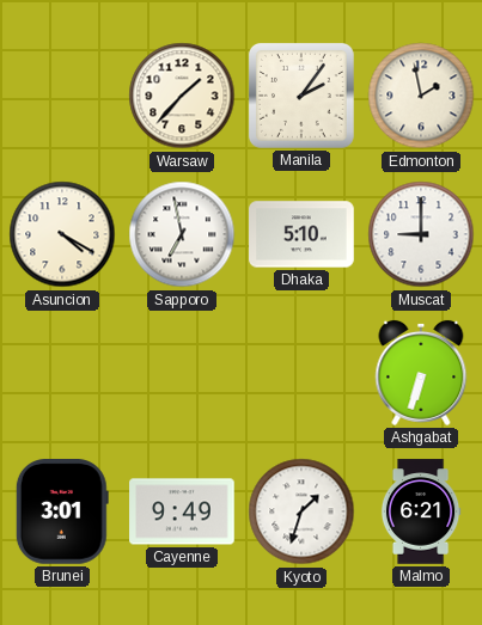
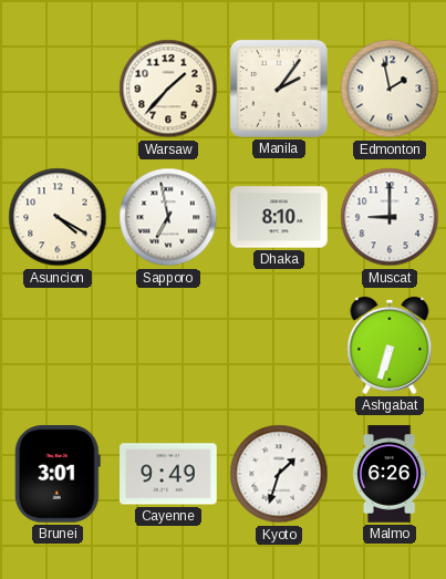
Dhaka: 5:10 -> 8:10
Malmo: 6:21 -> 6:26
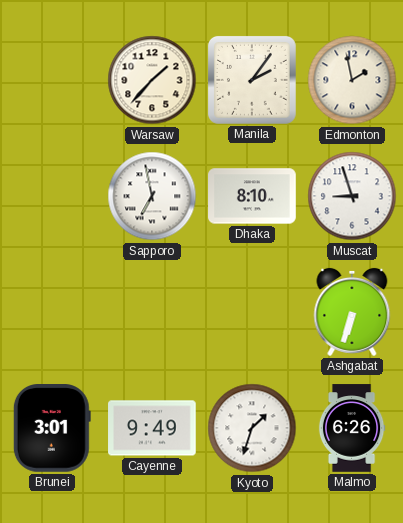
Asuncion: 4:20 -> none
Muscat: 9:00 -> 8:57
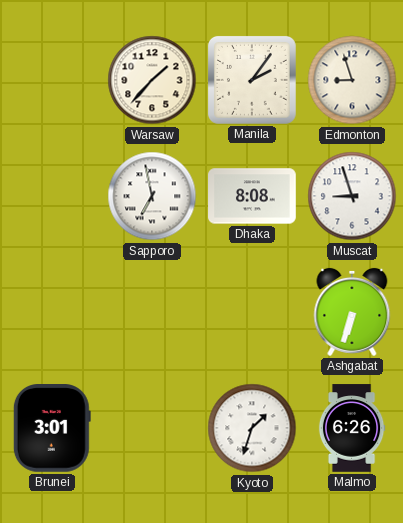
Edmonton: 1:58 -> 8:57
Dhaka: 8:10 -> 8:08
Cayenne: 9:49 -> none
